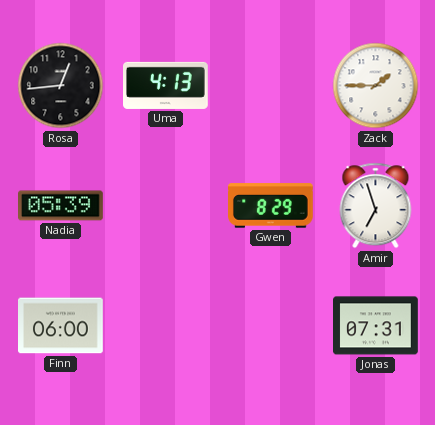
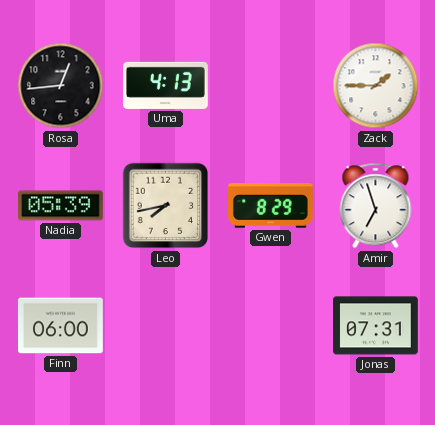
Leo: none -> 7:43
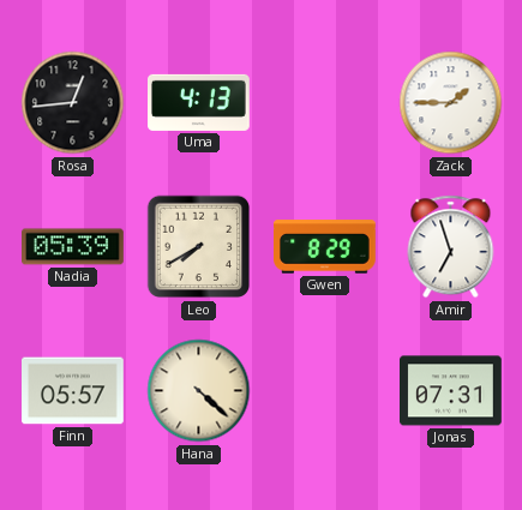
Leo: 7:43 -> 7:40
Finn: 06:00 -> 05:57
Hana: none -> 4:22
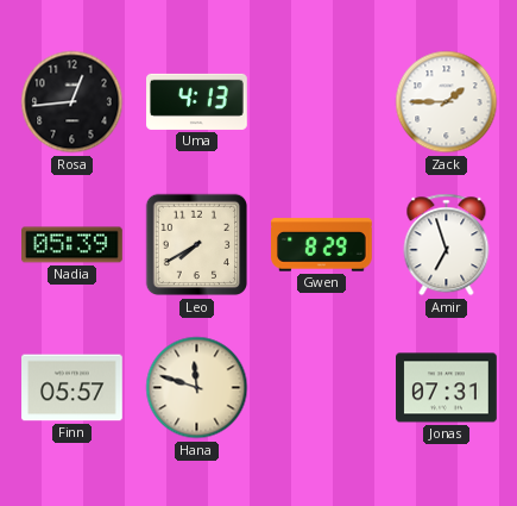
Hana: 4:22 -> 11:48
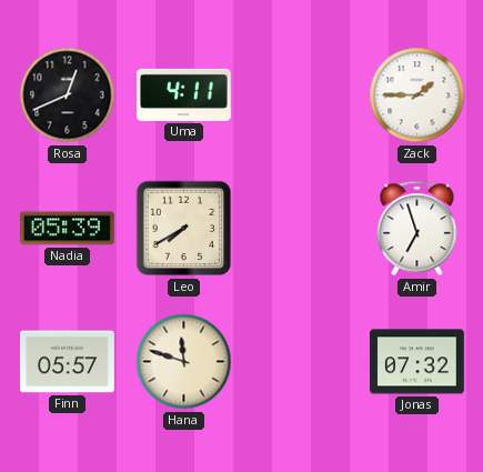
Rosa: 12:44 -> 12:41
Uma: 4:13 -> 4:11
Gwen: 8:29 -> none
Jonas: 07:31 -> 07:32
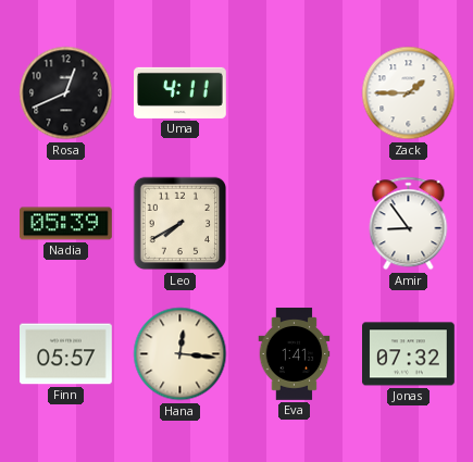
Amir: 6:57 -> 8:54
Hana: 11:48 -> 12:16
Eva: none -> 1:41
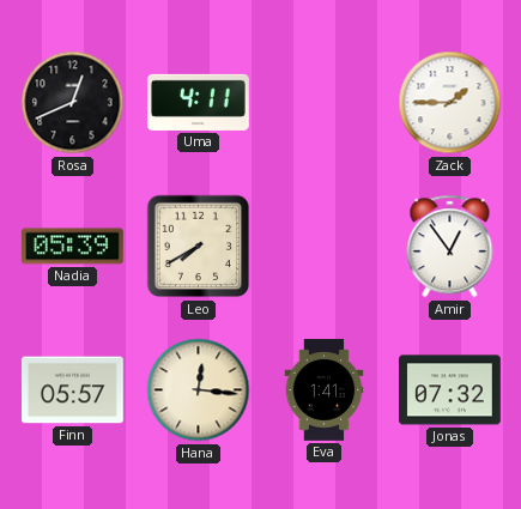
Amir: 8:54 -> 12:54
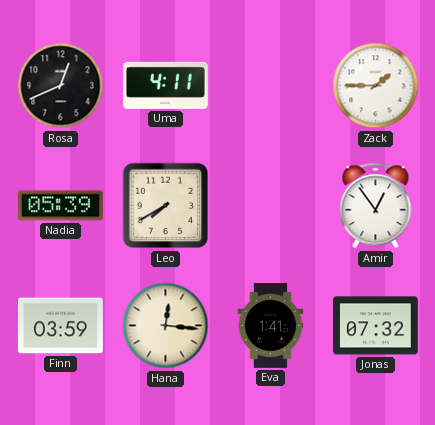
Finn: 05:57 -> 03:59
